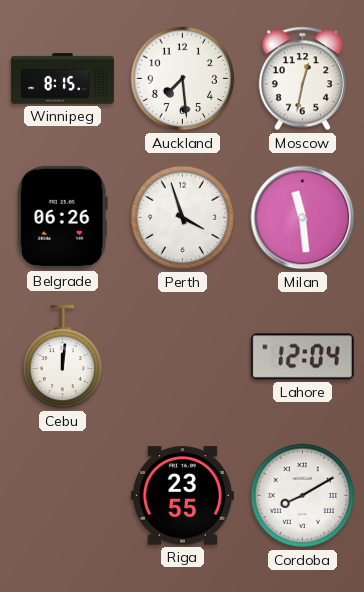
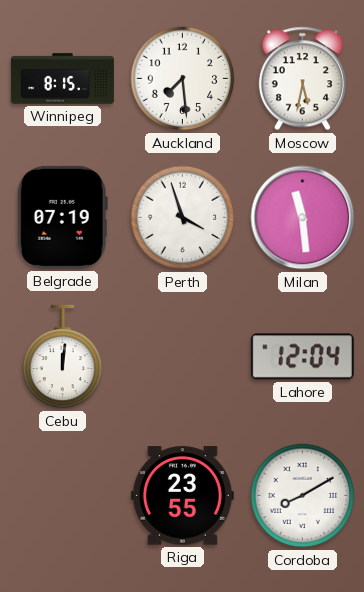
Moscow: 12:32 -> 5:32
Belgrade: 06:26 -> 07:19
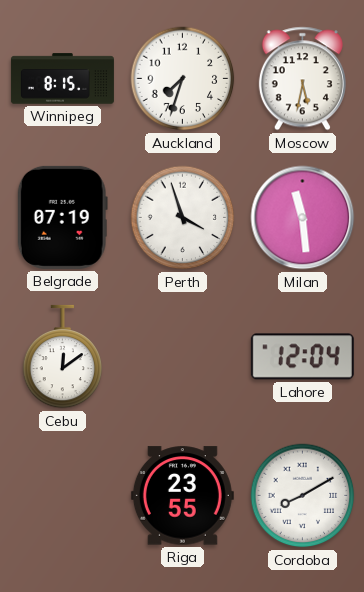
Auckland: 7:29 -> 7:33
Cebu: 12:01 -> 12:09
